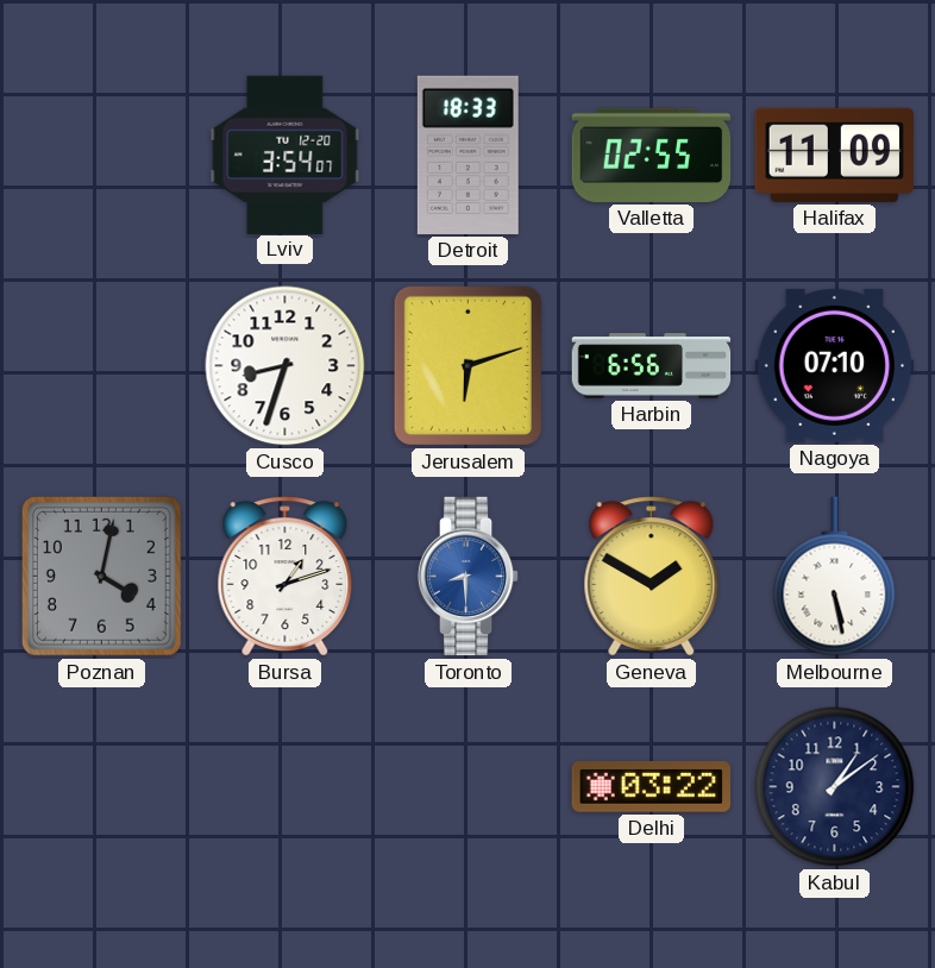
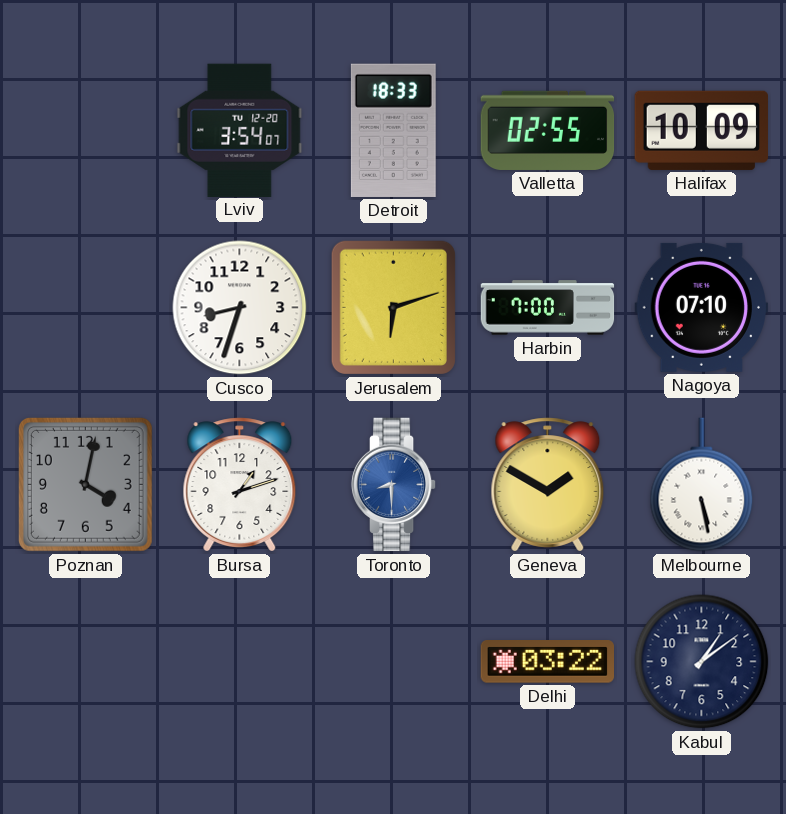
Halifax: 11:09 -> 10:09
Harbin: 6:56 -> 7:00
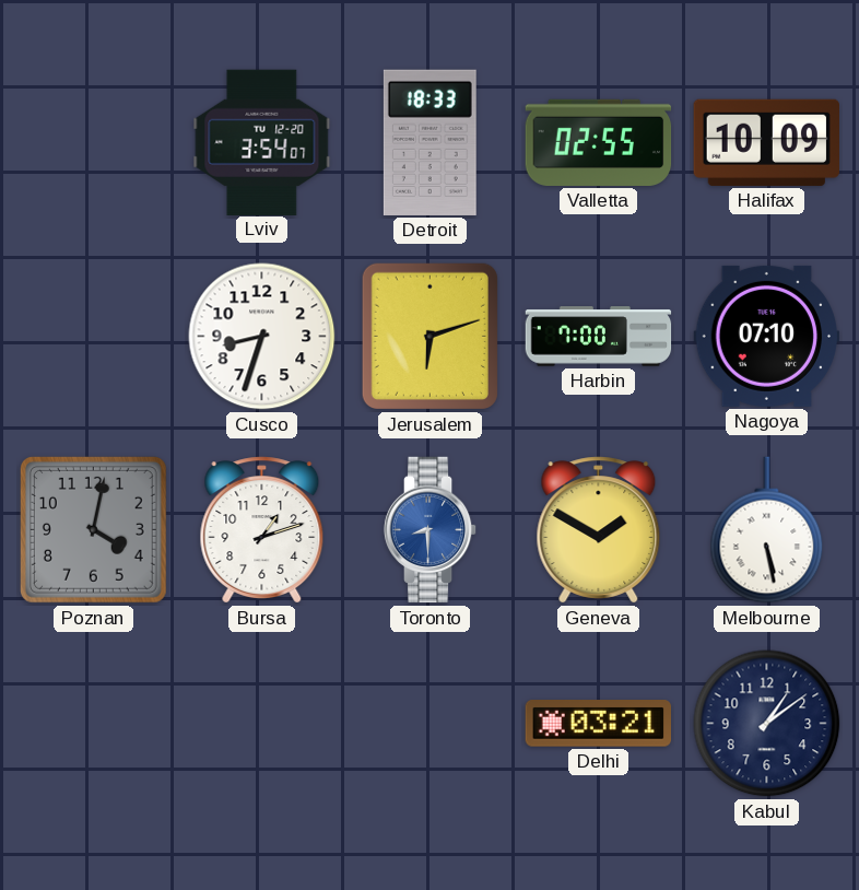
Delhi: 03:22 -> 03:21
